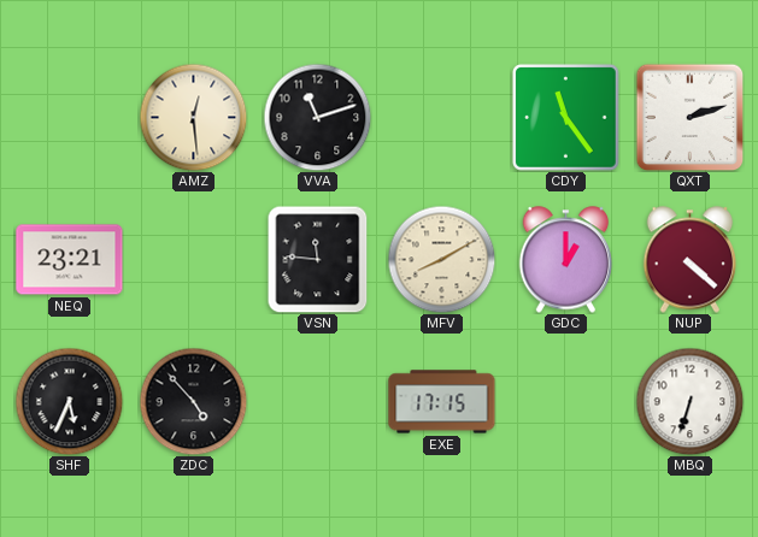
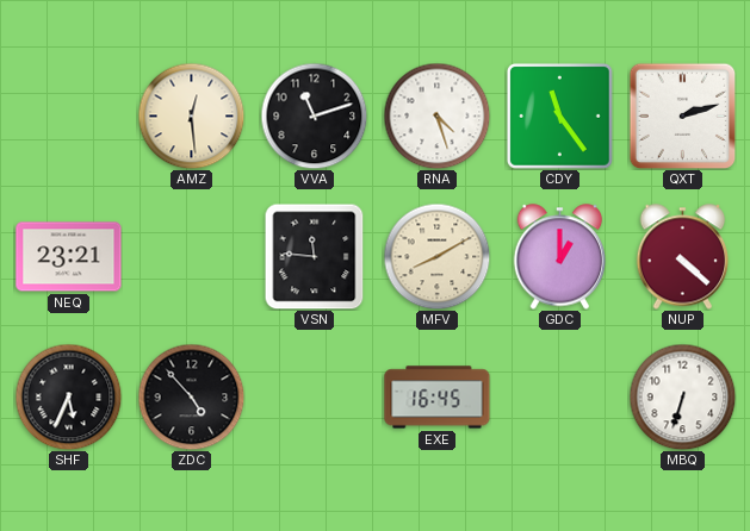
RNA: none -> 4:27
EXE: 17:15 -> 16:45
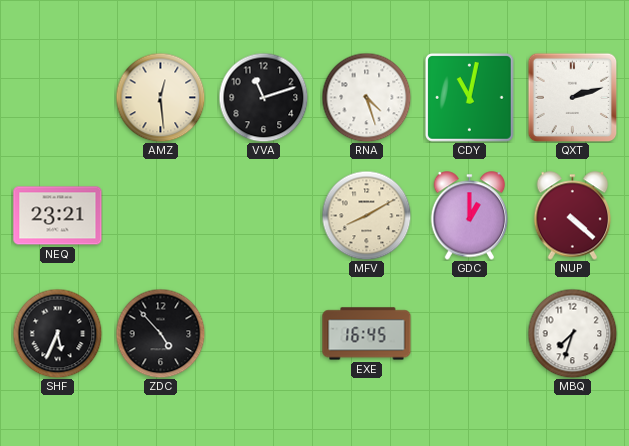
CDY: 11:24 -> 11:02
VSN: 11:46 -> none
MBQ: 6:33 -> 7:33
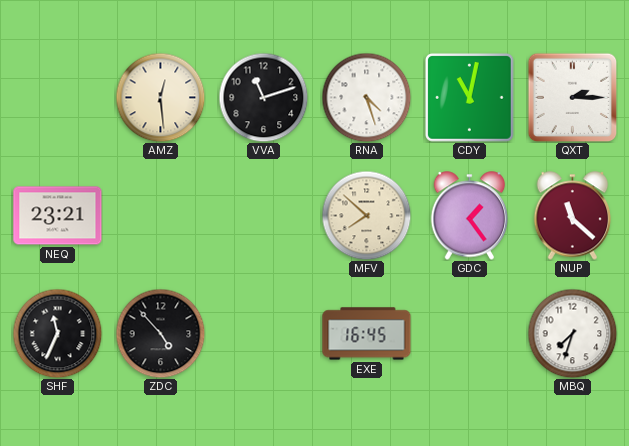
QXT: 2:12 -> 2:15
MFV: 8:10 -> 7:52
GDC: 1:00 -> 1:24
NUP: 4:22 -> 11:22
SHF: 5:34 -> 11:34
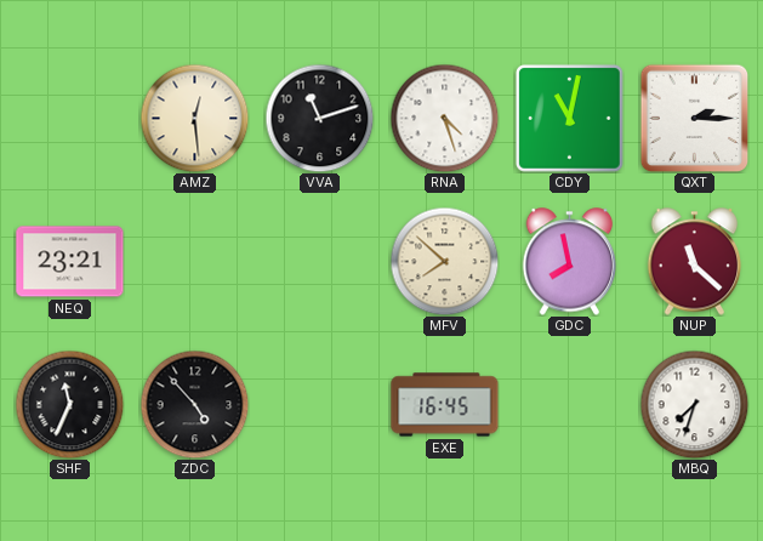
GDC: 1:24 -> 7:58
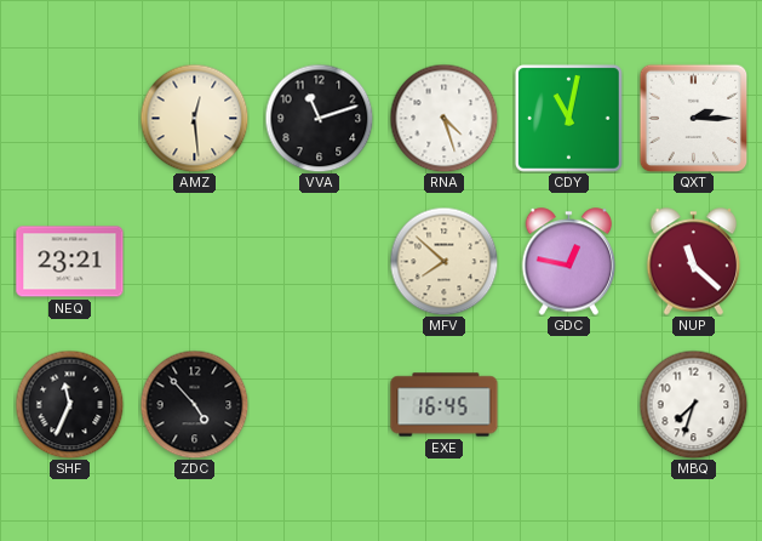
GDC: 7:58 -> 12:47
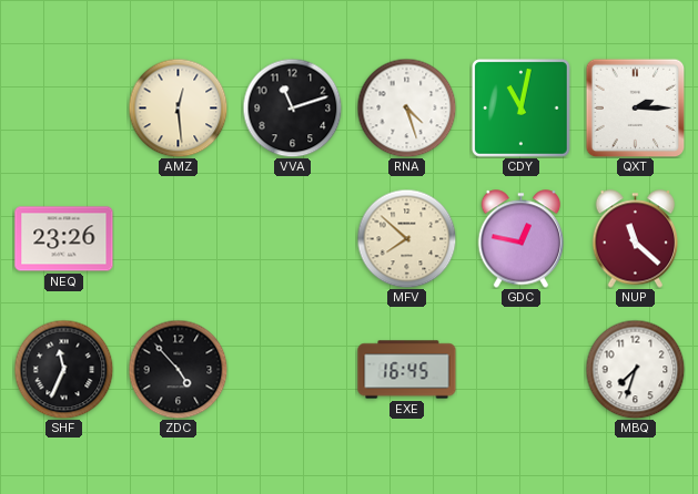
NEQ: 23:21 -> 23:26
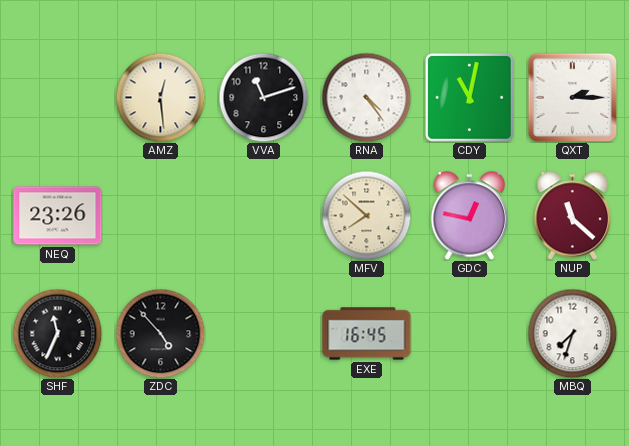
RNA: 4:27 -> 4:24
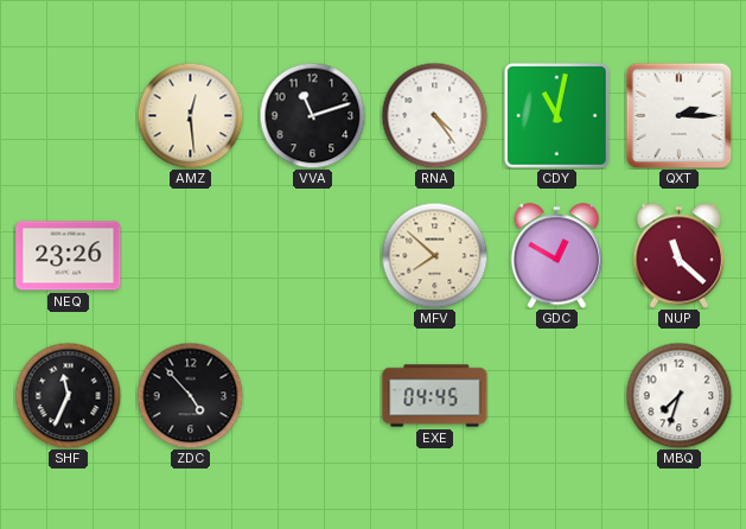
GDC: 12:47 -> 12:50
EXE: 16:45 -> 04:45
